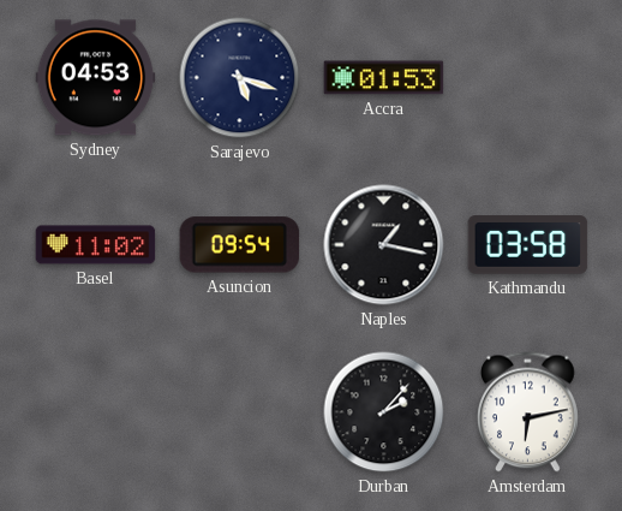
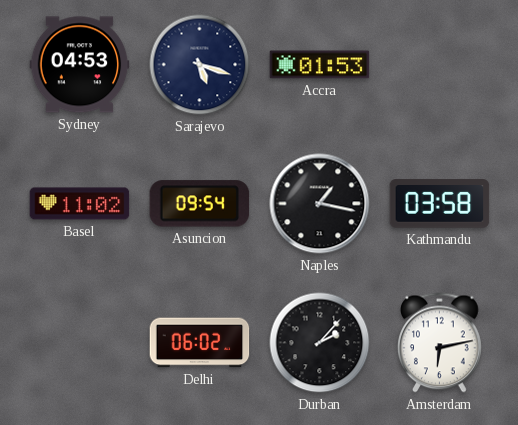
Delhi: none -> 06:02
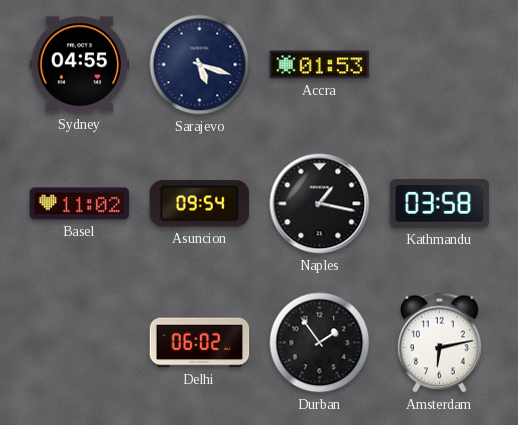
Sydney: 04:53 -> 04:55
Durban: 2:07 -> 1:54
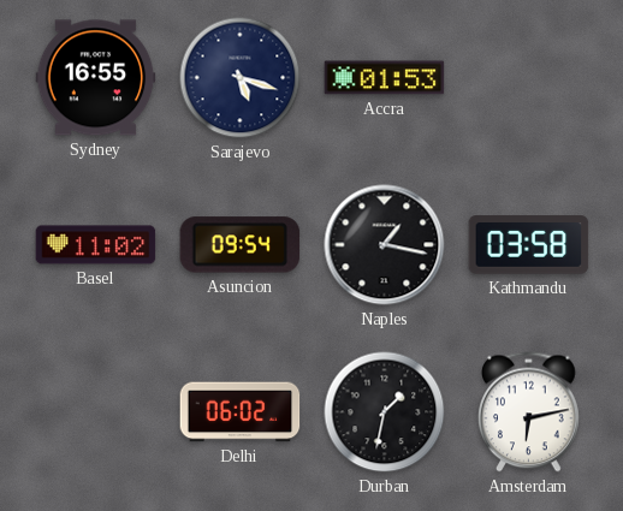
Sydney: 04:55 -> 16:55
Durban: 1:54 -> 1:32
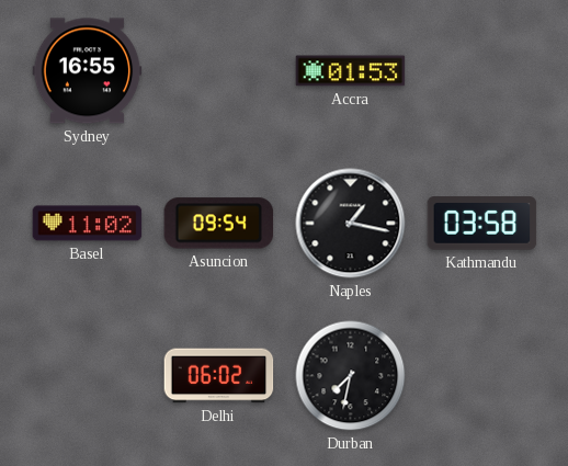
Sarajevo: 5:18 -> none
Durban: 1:32 -> 7:32
Amsterdam: 6:13 -> none
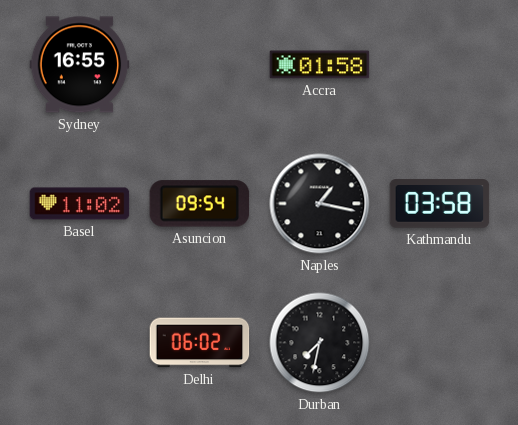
Accra: 01:53 -> 01:58
